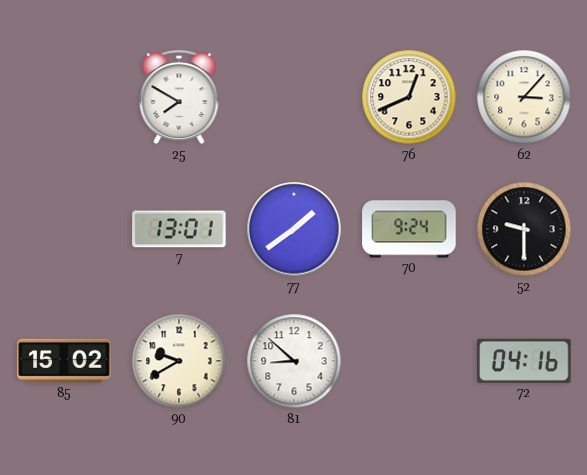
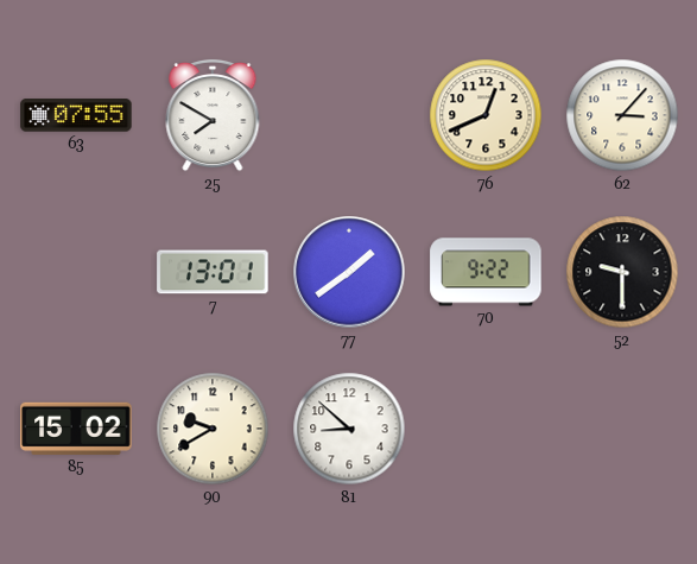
63: none -> 07:55
70: 9:24 -> 9:22
72: 04:16 -> none
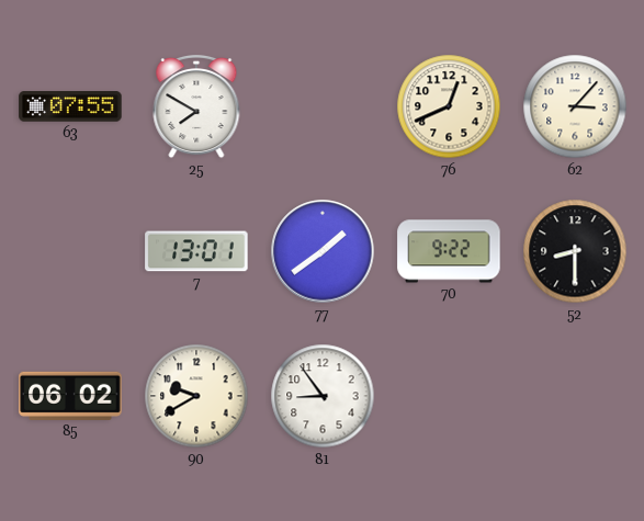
52: 9:30 -> 8:30
85: 15:02 -> 06:02
81: 8:52 -> 8:54
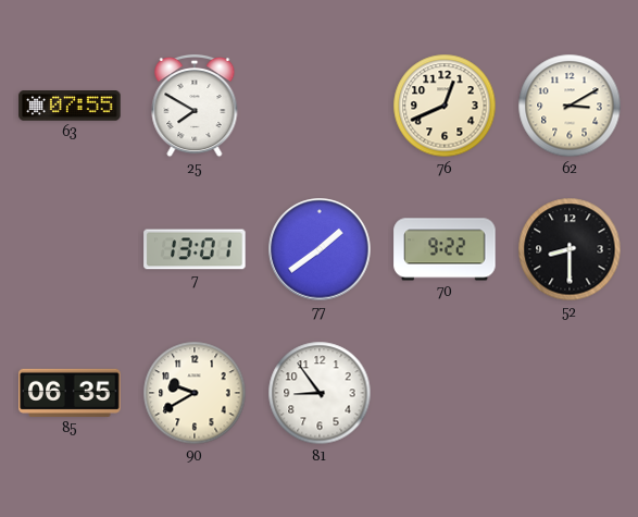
62: 3:07 -> 3:10
85: 06:02 -> 06:35
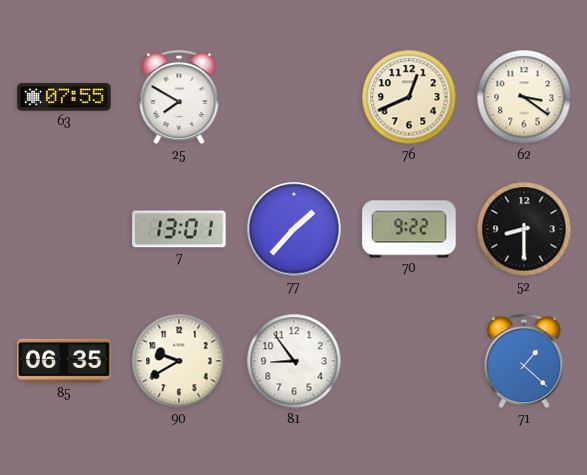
62: 3:10 -> 3:21
77: 1:39 -> 1:37
71: none -> 1:22
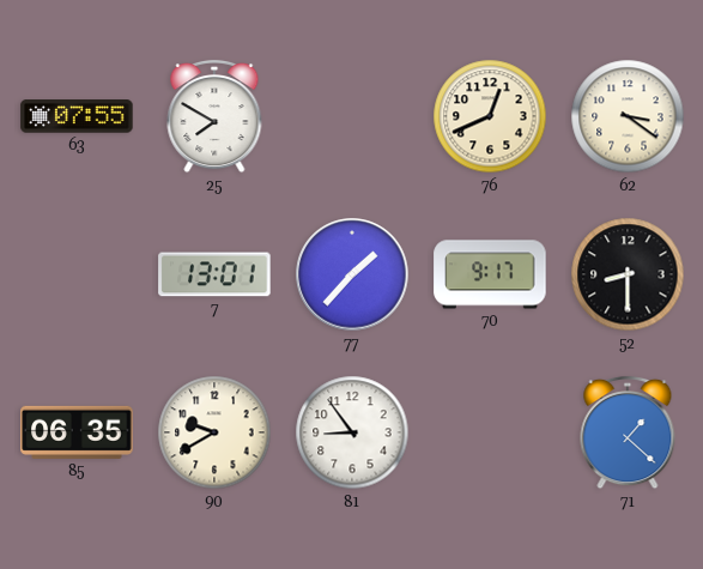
70: 9:22 -> 9:17
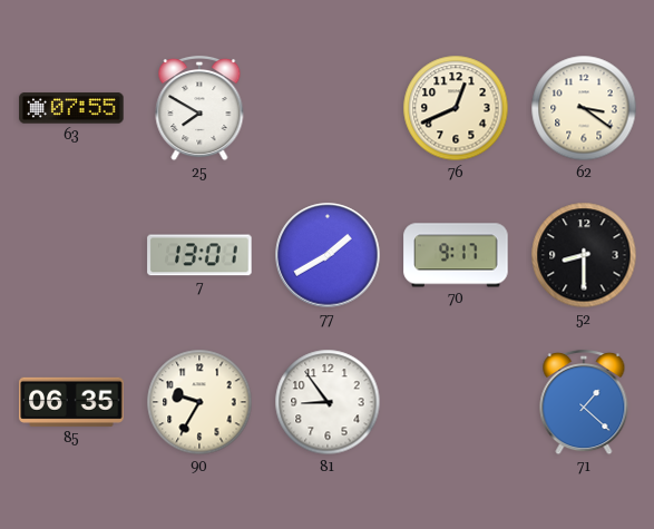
77: 1:37 -> 1:40
90: 9:40 -> 9:35
